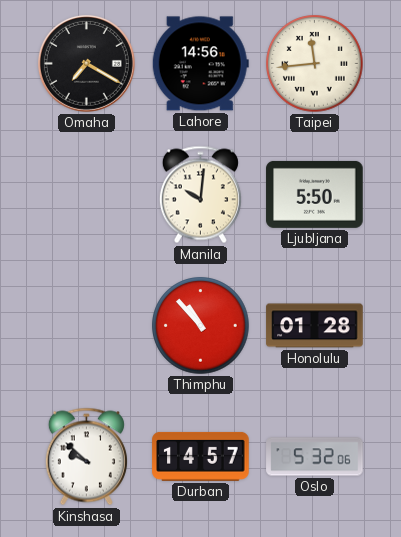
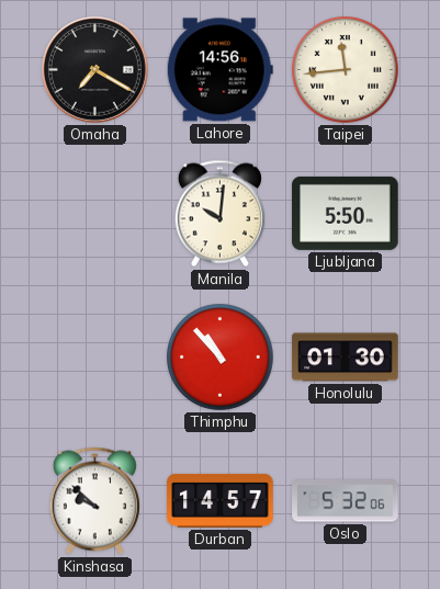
Honolulu: 01:28 -> 01:30
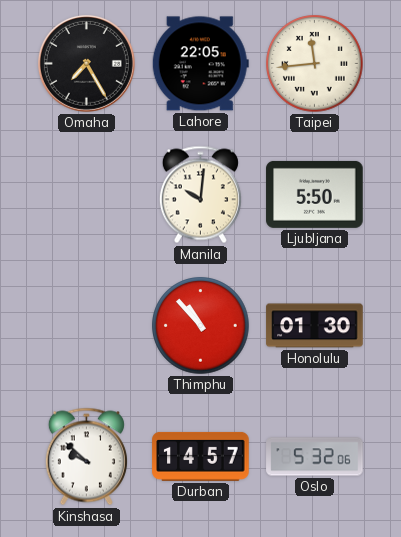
Omaha: 7:20 -> 7:25
Lahore: 14:56 -> 22:05
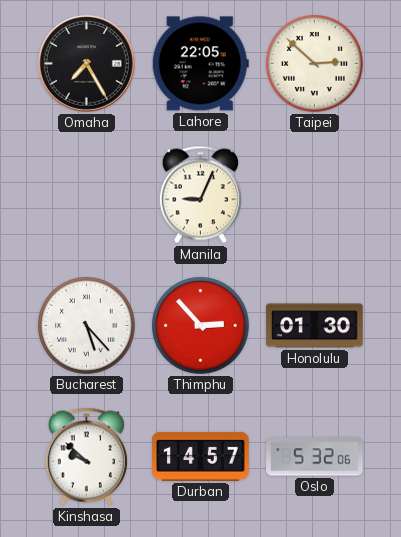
Taipei: 11:44 -> 2:52
Manila: 10:01 -> 9:04
Ljubljana: 5:50 -> none
Bucharest: none -> 5:23
Thimphu: 10:53 -> 2:53
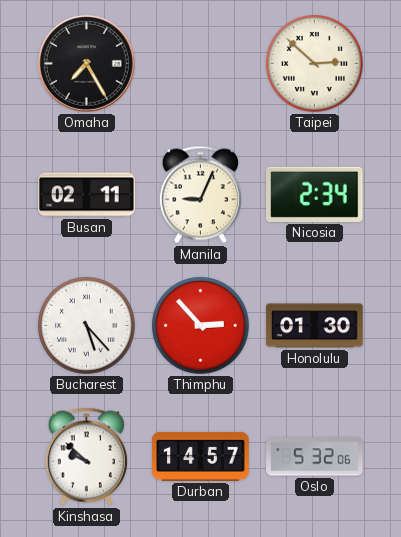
Lahore: 22:05 -> none
Busan: none -> 02:11
Nicosia: none -> 2:34
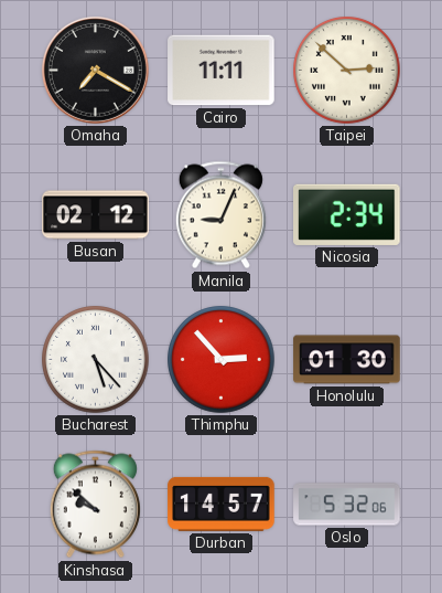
Omaha: 7:25 -> 7:20
Cairo: none -> 11:11
Busan: 02:11 -> 02:12
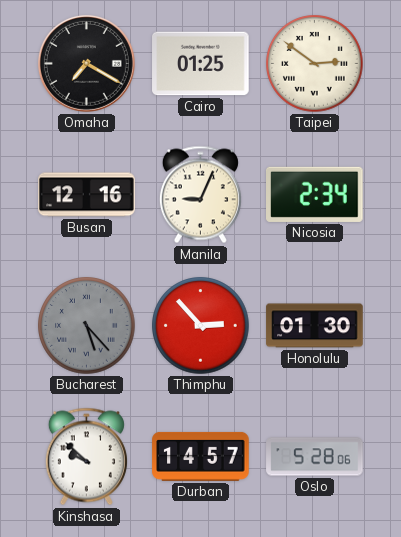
Cairo: 11:11 -> 01:25
Taipei: 2:52 -> 2:51
Busan: 02:12 -> 12:16
Bucharest dial: white -> grey
Oslo: 5:32 -> 5:28
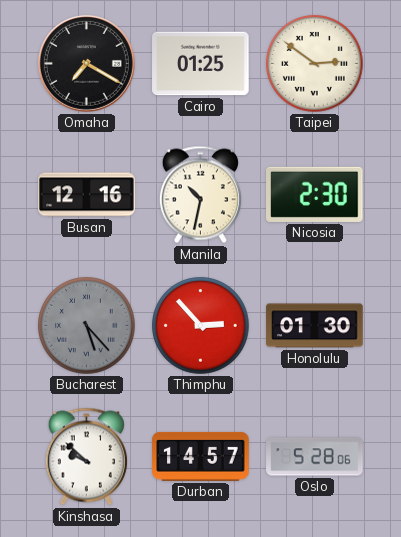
Manila: 9:04 -> 10:32
Nicosia: 2:34 -> 2:30
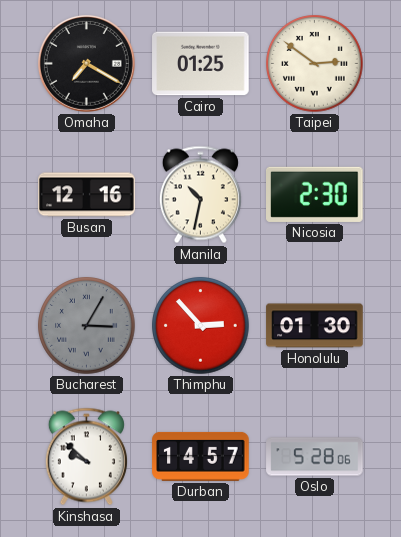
Bucharest: 5:23 -> 3:05
